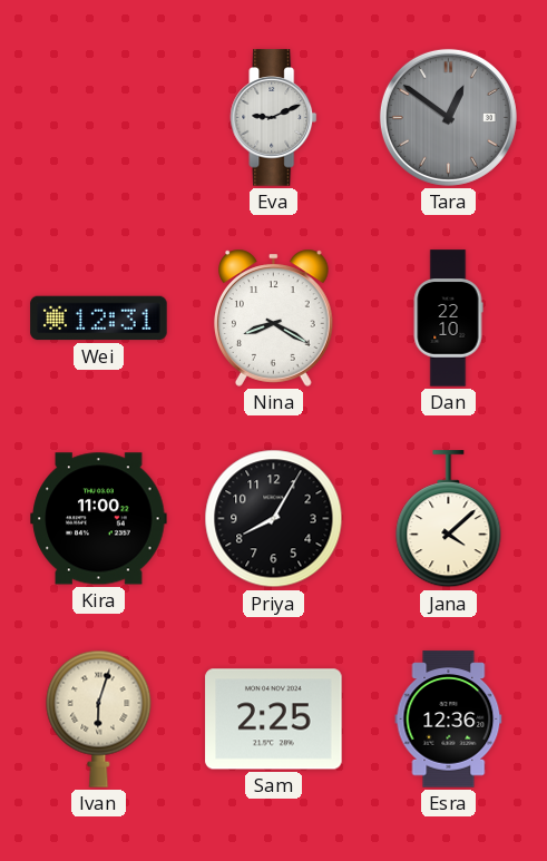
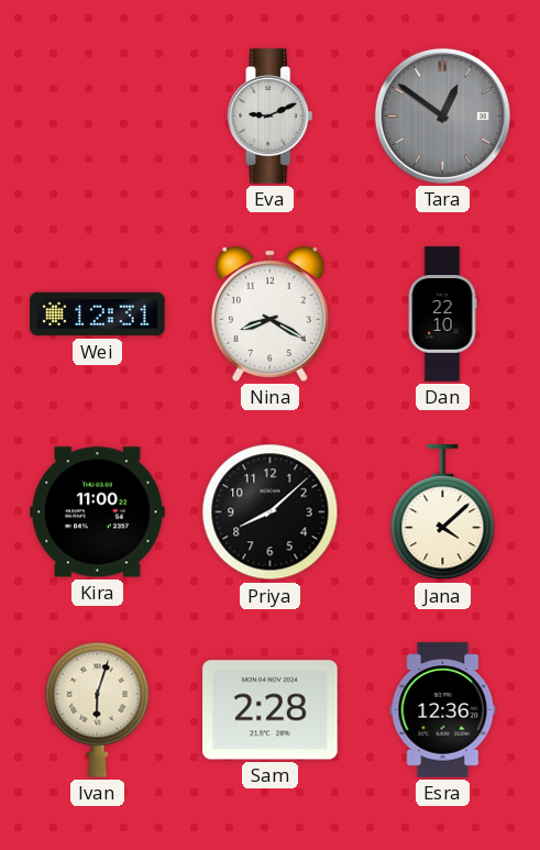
Priya: 8:05 -> 8:08
Sam: 2:25 -> 2:28
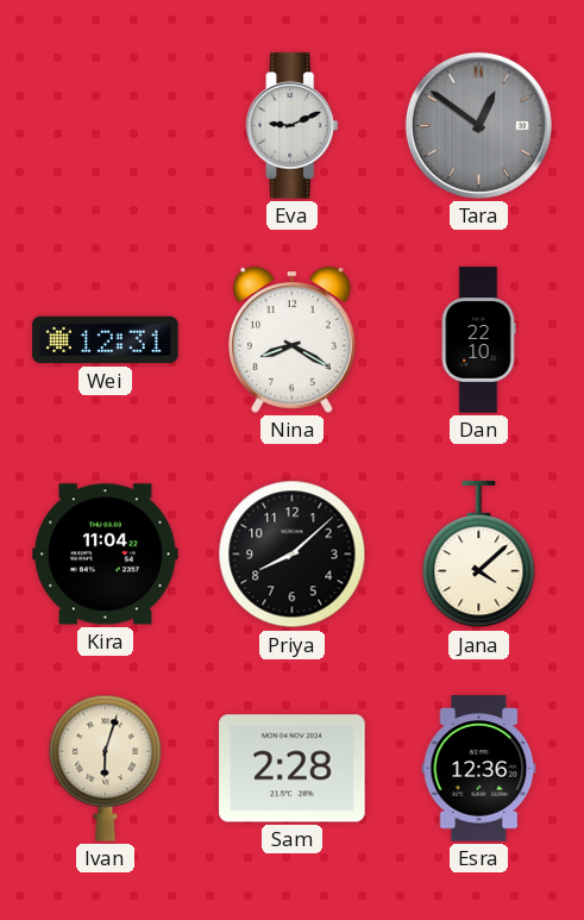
Kira: 11:00 -> 11:04
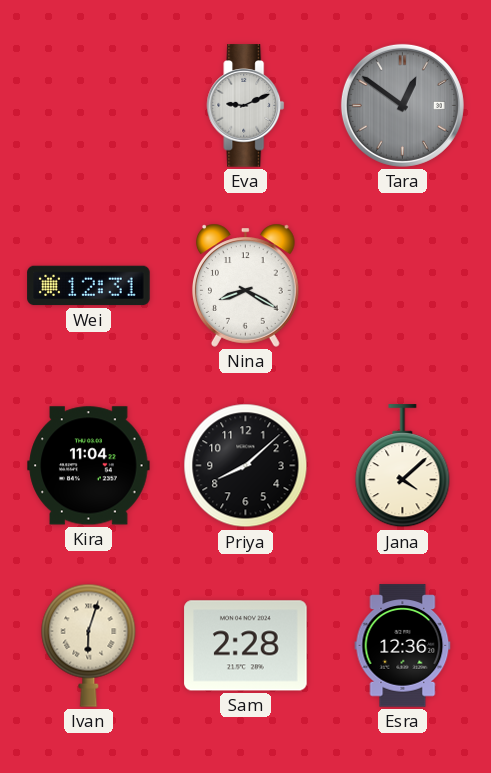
Dan: 22:10 -> none
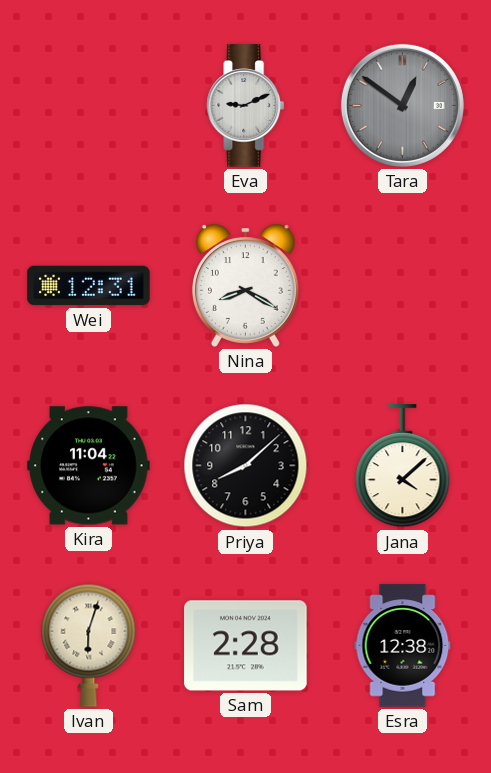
Esra: 12:36 -> 12:38
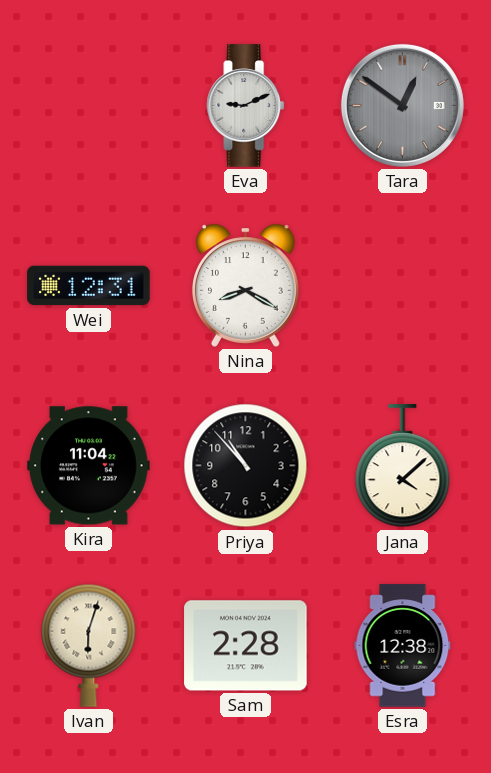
Priya: 8:08 -> 10:53
